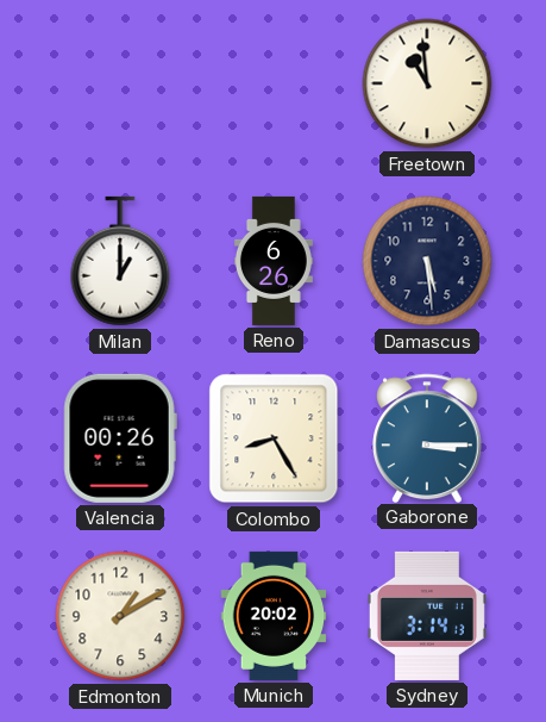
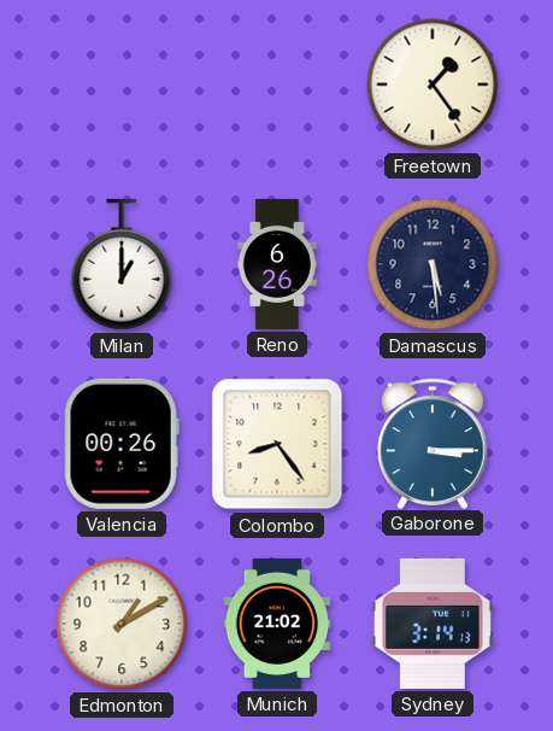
Freetown: 10:59 -> 1:24
Colombo: 8:25 -> 8:24
Munich: 20:02 -> 21:02
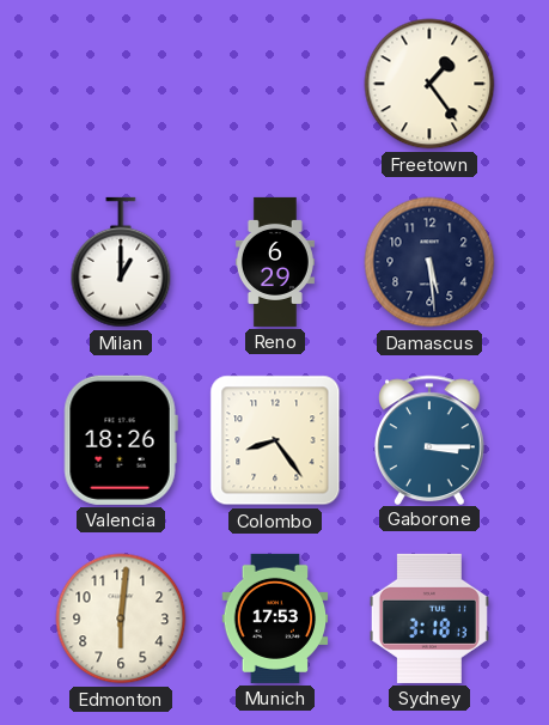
Reno: 6:26 -> 6:29
Valencia: 00:26 -> 18:26
Edmonton: 1:10 -> 6:01
Munich: 21:02 -> 17:53
Sydney: 3:14 -> 3:18
